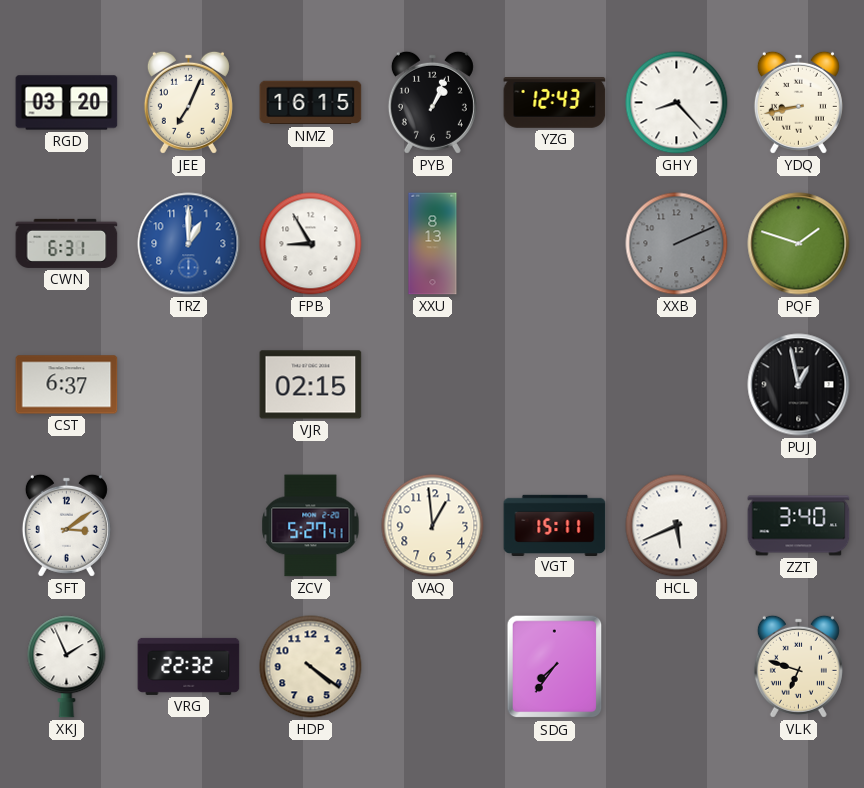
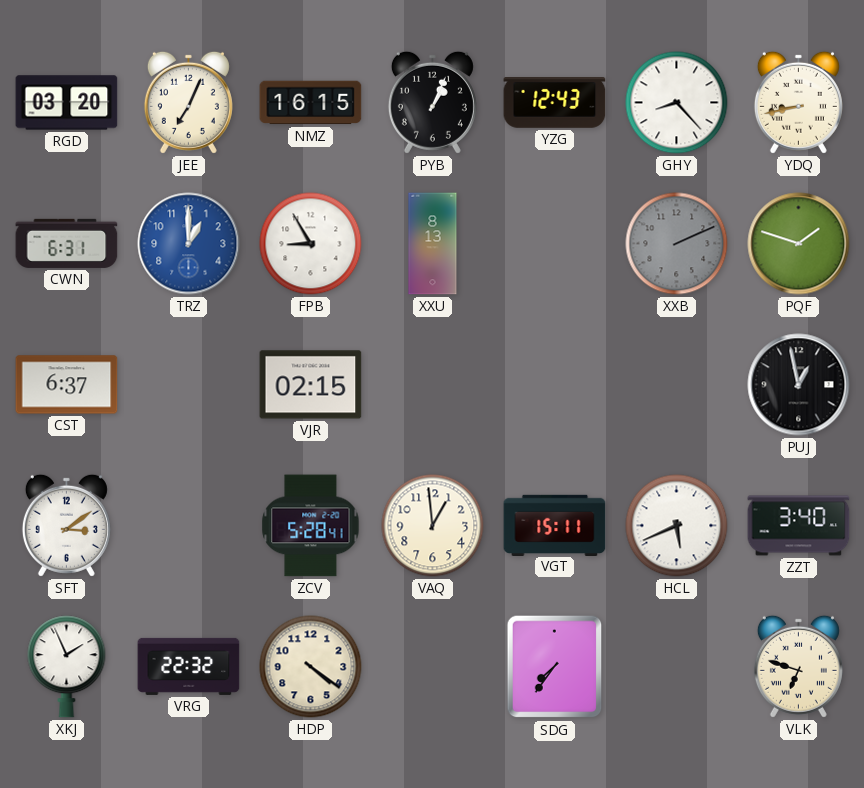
ZCV: 5:27 -> 5:28
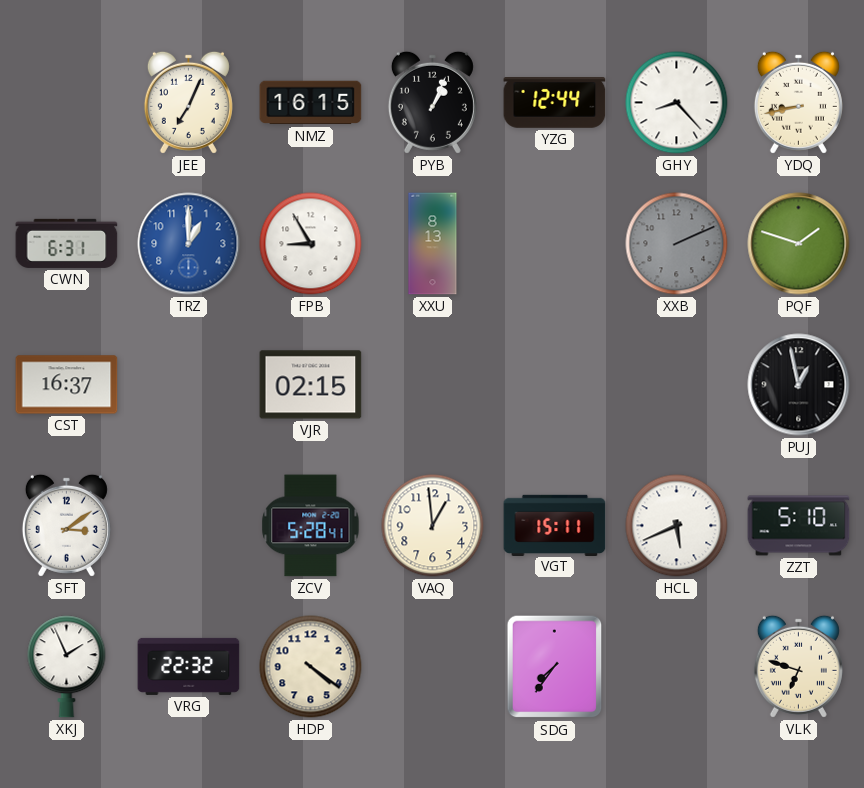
RGD: 03:20 -> none
YZG: 12:43 -> 12:44
CST: 6:37 -> 16:37
ZZT: 3:40 -> 5:10
